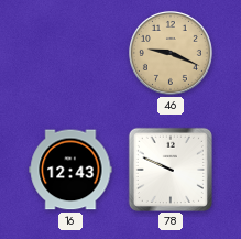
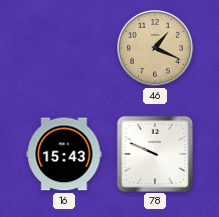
46: 9:19 -> 1:19
16: 12:43 -> 15:43
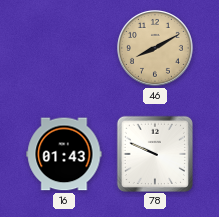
46: 1:19 -> 8:10
16: 15:43 -> 01:43
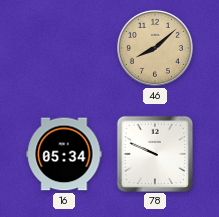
46: 8:10 -> 8:08
16: 01:43 -> 05:34
